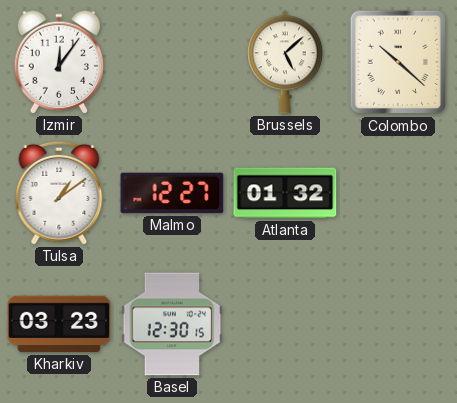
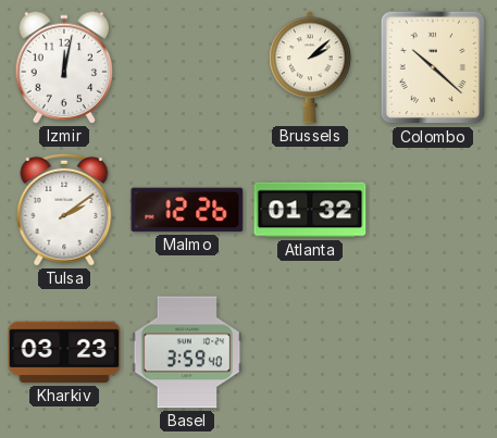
Izmir: 12:06 -> 12:02
Brussels: 5:08 -> 2:08
Tulsa: 1:09 -> 2:09
Malmo: 12:27 -> 12:26
Basel: 12:30 -> 3:59
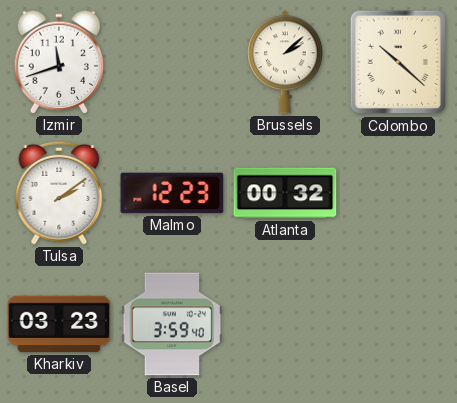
Izmir: 12:02 -> 11:42
Malmo: 12:26 -> 12:23
Atlanta: 01:32 -> 00:32
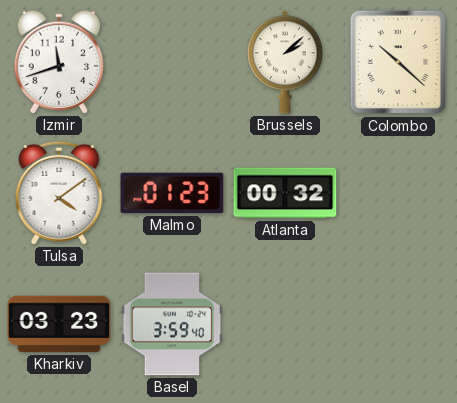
Tulsa: 2:09 -> 4:09
Malmo: 12:23 -> 01:23
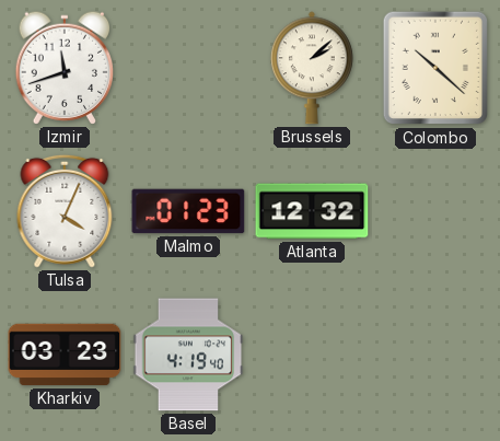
Tulsa: 4:09 -> 4:04
Atlanta: 00:32 -> 12:32
Basel: 3:59 -> 4:19
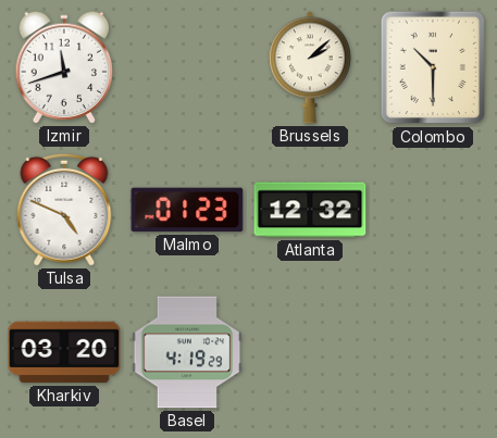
Colombo: 10:22 -> 10:30
Tulsa: 4:04 -> 4:49
Kharkiv: 03:23 -> 03:20
Basel: 4:19:40 -> 4:19:29
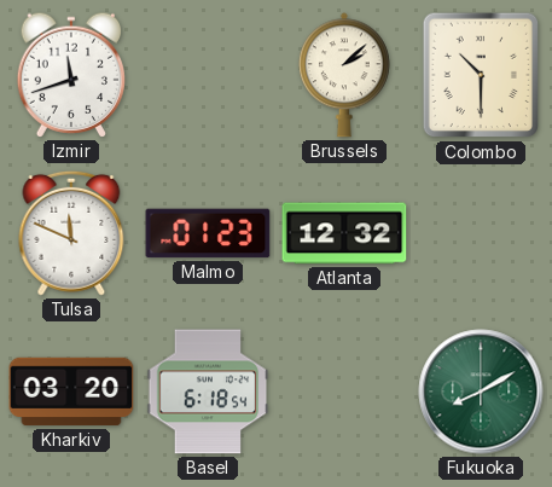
Tulsa: 4:49 -> 11:49
Basel: 4:19 -> 6:18
Fukuoka: none -> 8:10
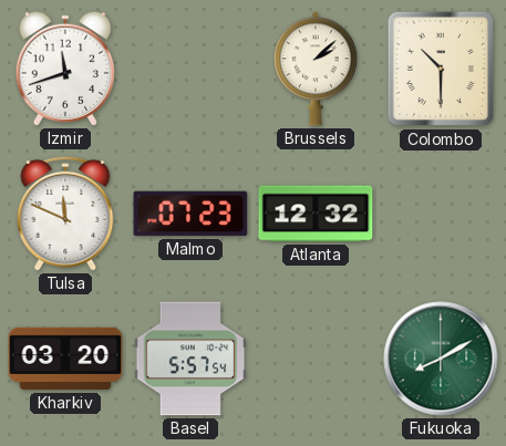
Malmo: 01:23 -> 07:23
Basel: 6:18 -> 5:57
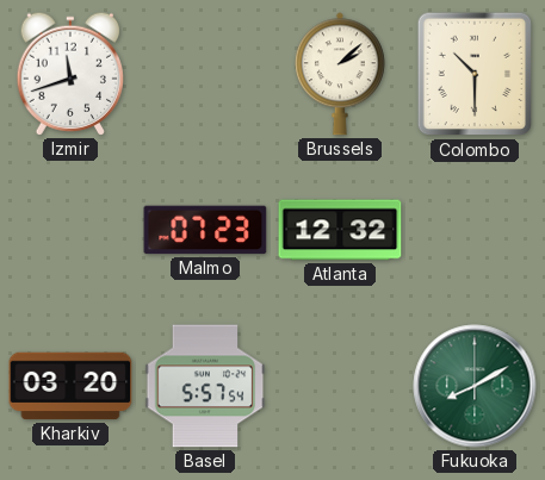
Tulsa: 11:49 -> none
